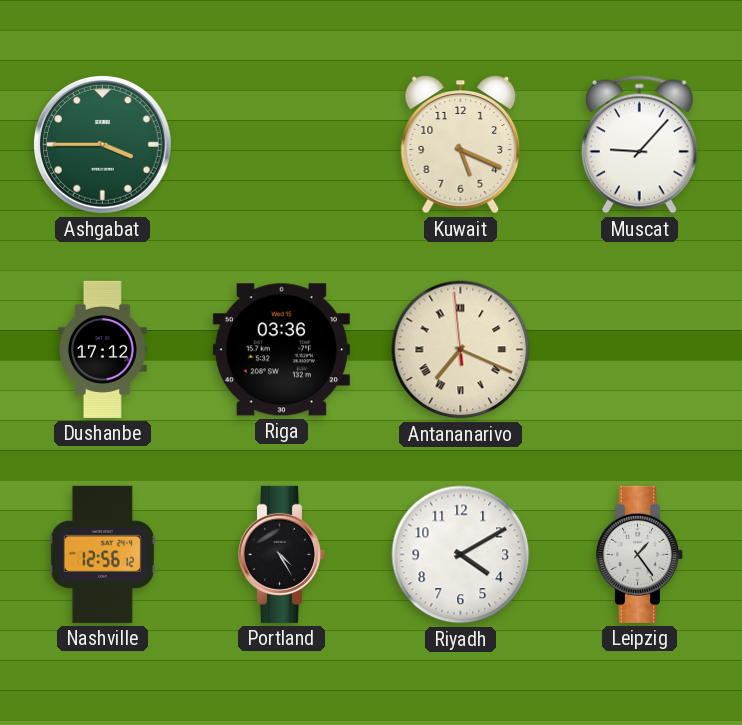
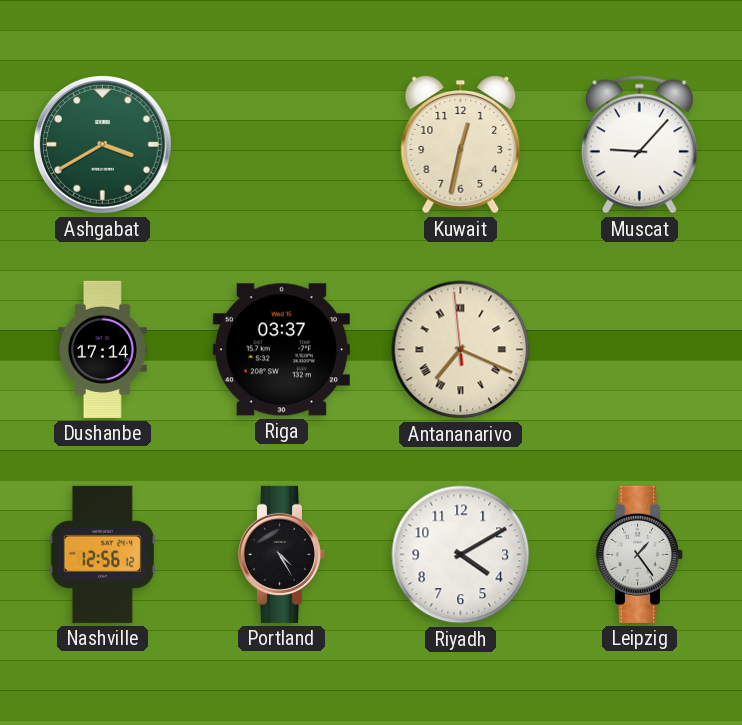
Ashgabat: 3:45 -> 3:40
Kuwait: 5:19 -> 12:32
Dushanbe: 17:12 -> 17:14
Riga: 03:36 -> 03:37
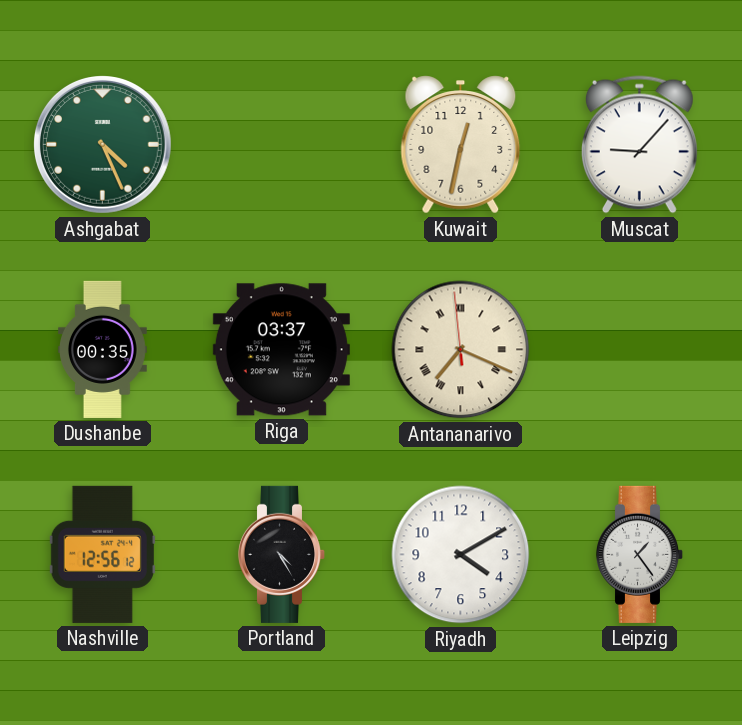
Ashgabat: 3:40 -> 4:26
Dushanbe: 17:14 -> 00:35
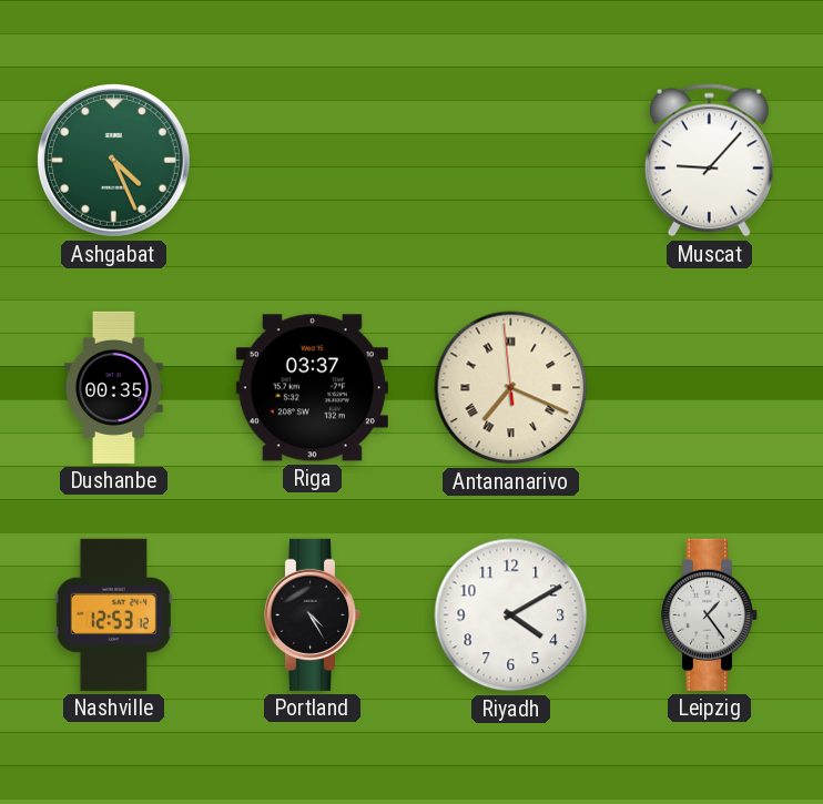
Kuwait: 12:32 -> none
Nashville: 12:56 -> 12:53
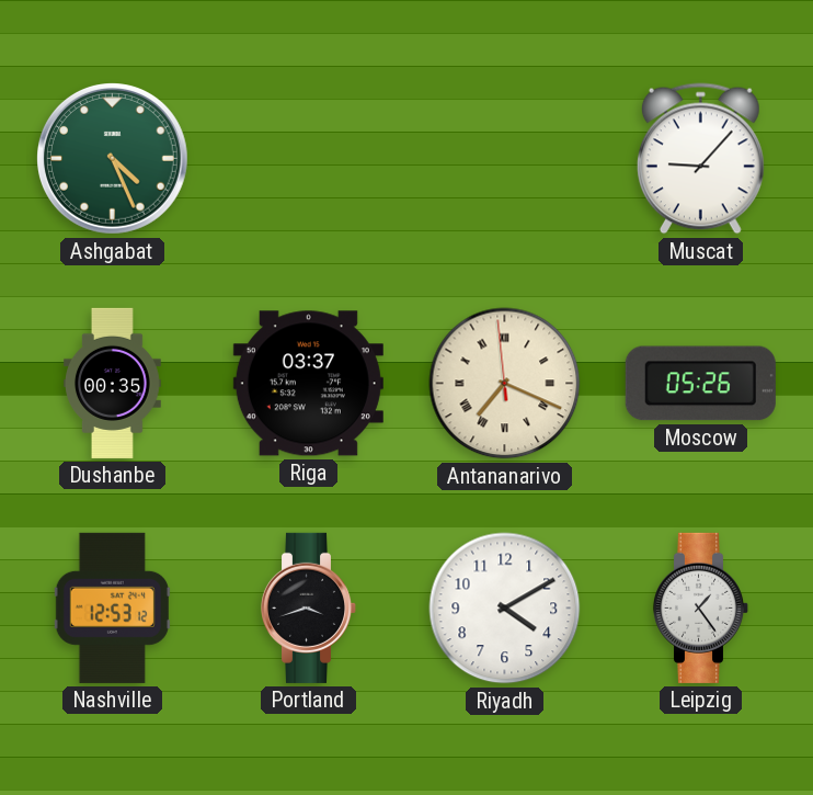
Moscow: none -> 05:26
Portland: 4:25 -> 3:42
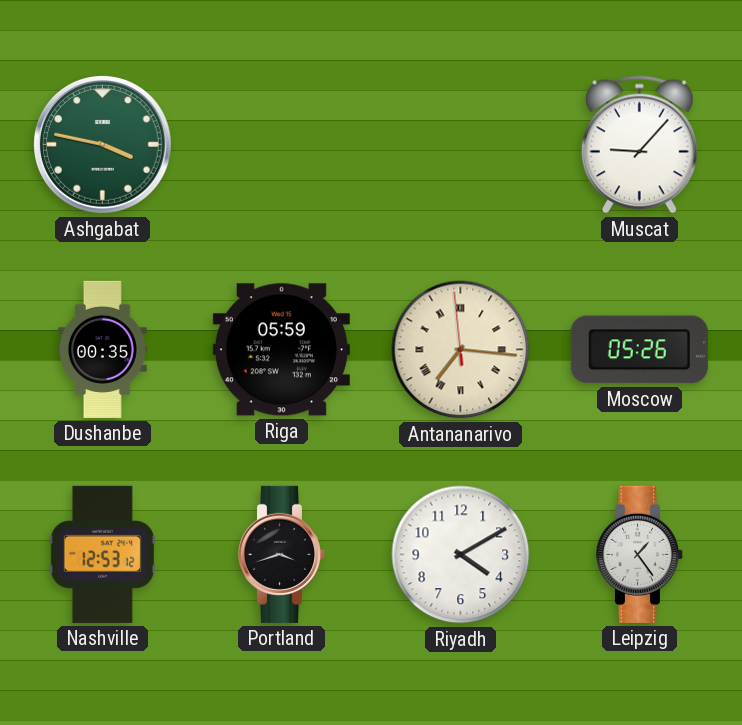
Ashgabat: 4:26 -> 3:47
Riga: 03:37 -> 05:59
Antananarivo: 7:18 -> 7:15
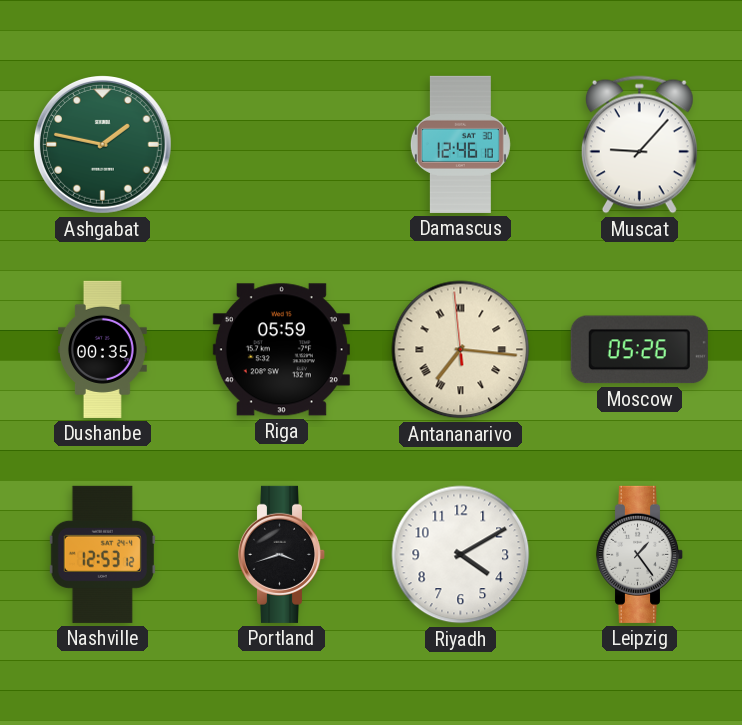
Ashgabat: 3:47 -> 1:47
Damascus: none -> 12:46
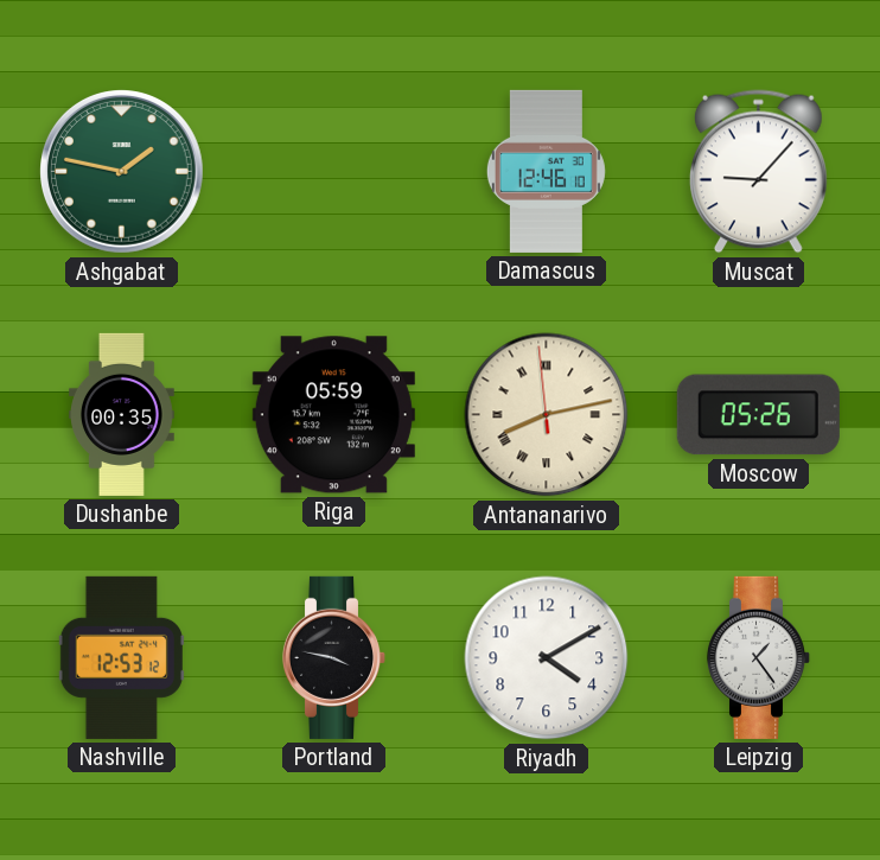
Antananarivo: 7:15 -> 8:12
Portland: 3:42 -> 3:47
